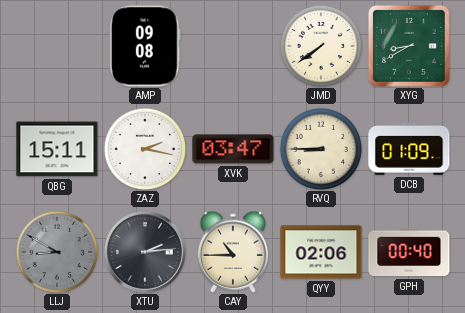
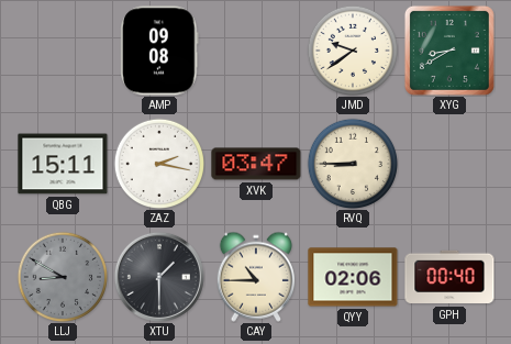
JMD: 7:39 -> 9:39
DCB: 01:09 -> none
XTU: 2:14 -> 1:30
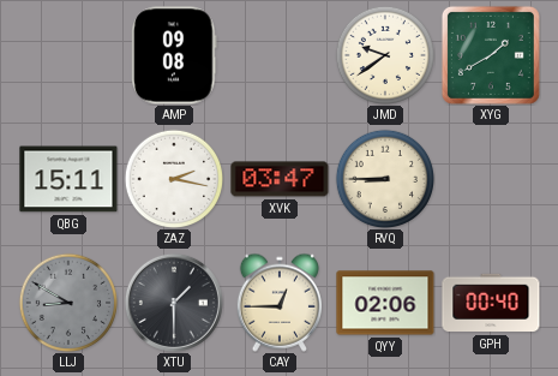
XYG: 8:40 -> 1:40
CAY: 10:45 -> 12:45
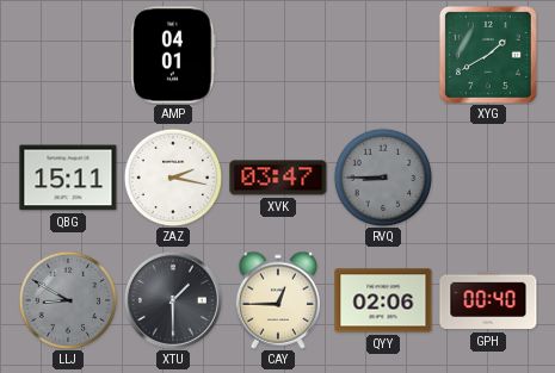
AMP: 09:08 -> 04:01
JMD: 9:39 -> none
RVQ dial: cream -> grey
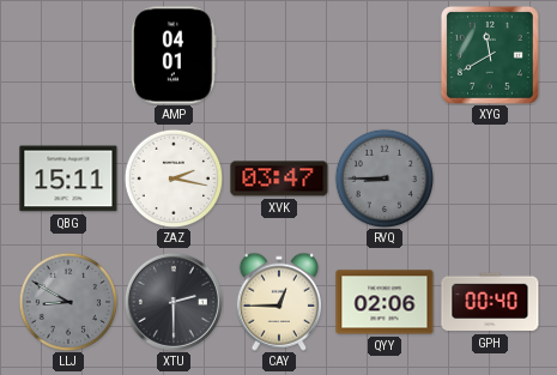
XYG: 1:40 -> 11:40
XTU: 1:30 -> 2:30
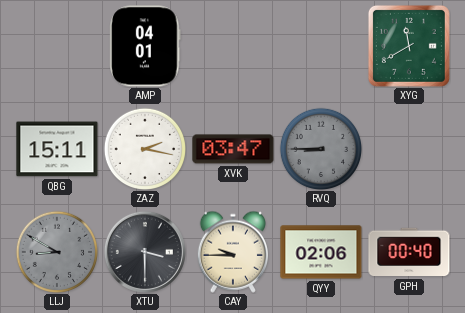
XTU: 2:30 -> 3:30
CAY: 12:45 -> 9:45
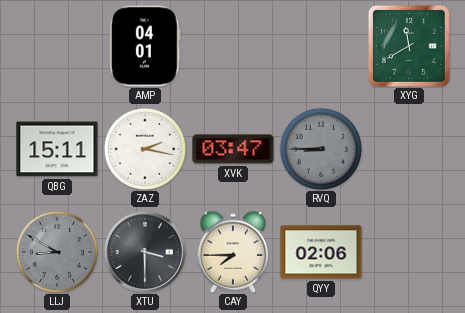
CAY: 9:45 -> 7:45
GPH: 00:40 -> none
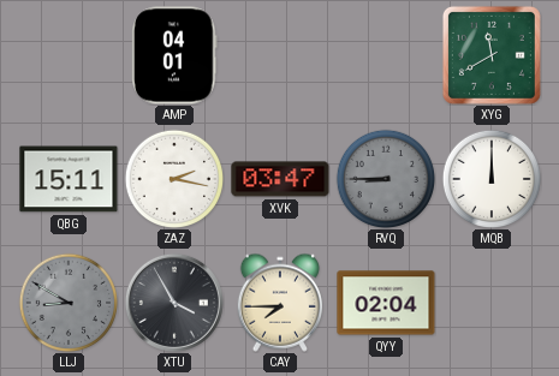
MQB: none -> 12:00
XTU: 3:30 -> 3:55
QYY: 02:06 -> 02:04
